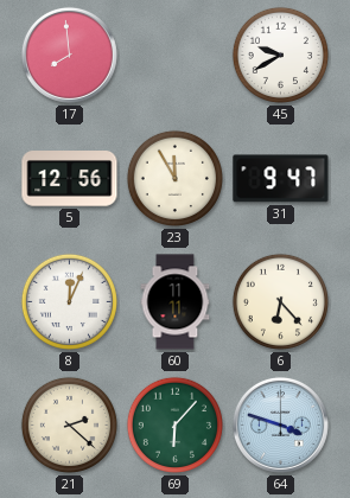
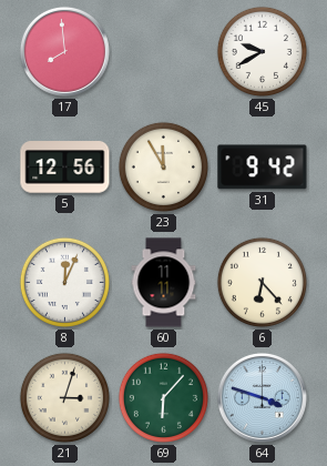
31: 9:47 -> 9:42
21: 2:22 -> 3:03
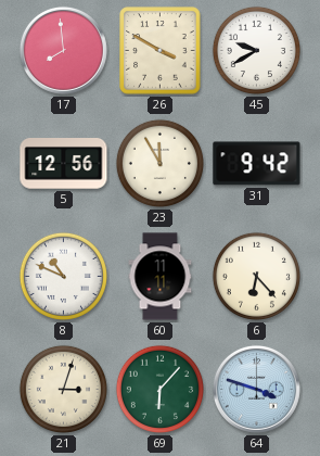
26: none -> 3:50
8: 12:04 -> 10:49
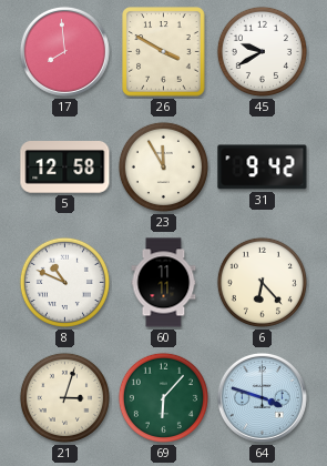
5: 12:56 -> 12:58
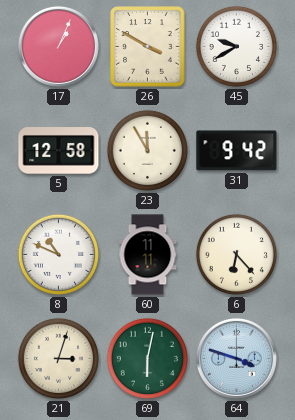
17: 7:59 -> 1:04
69: 6:07 -> 6:02
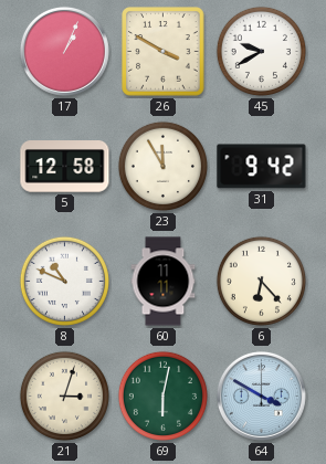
64: 3:48 -> 3:50
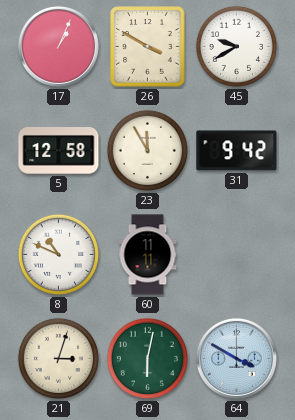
6: 6:23 -> none
